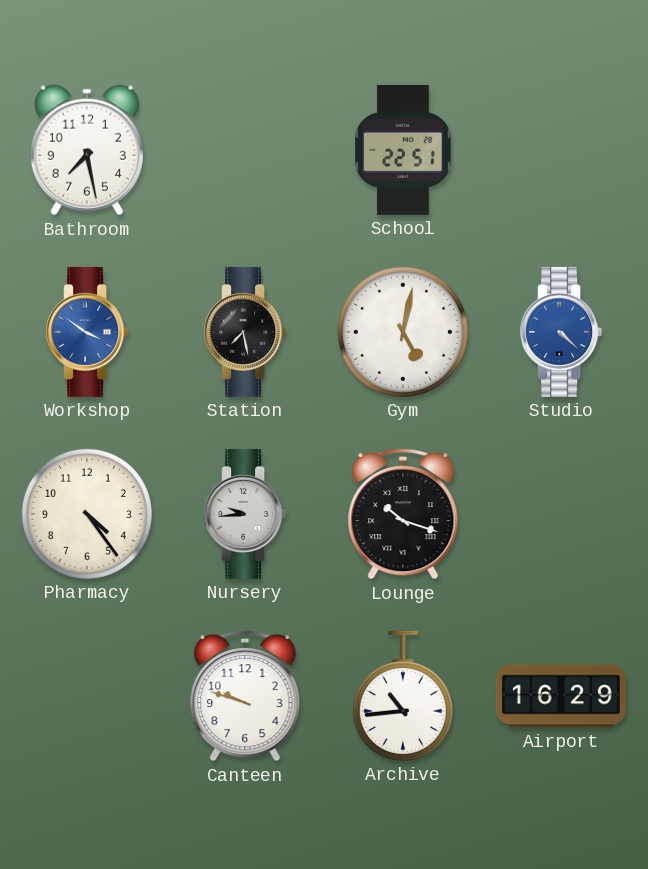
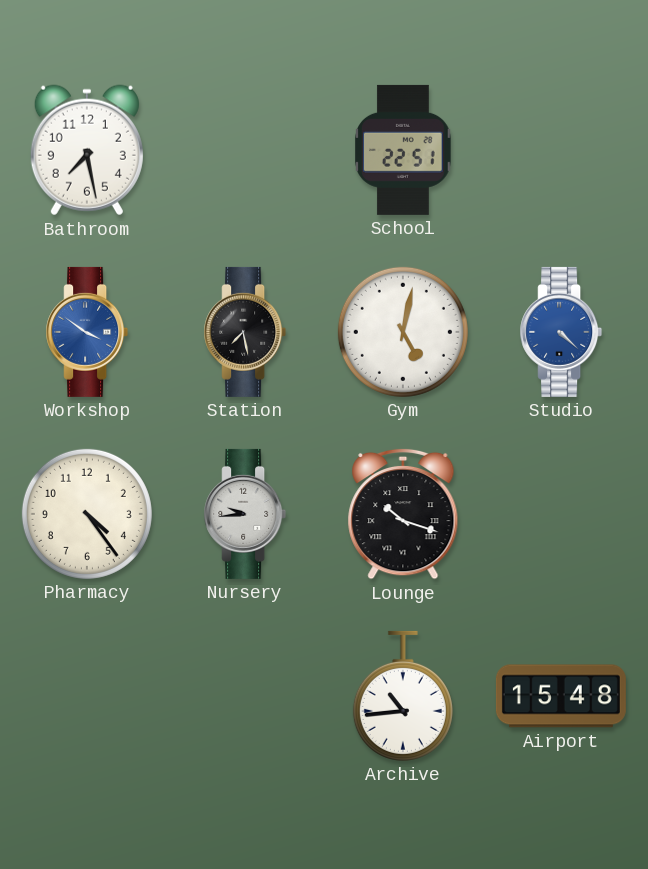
Canteen: 9:48 -> none
Airport: 16:29 -> 15:48
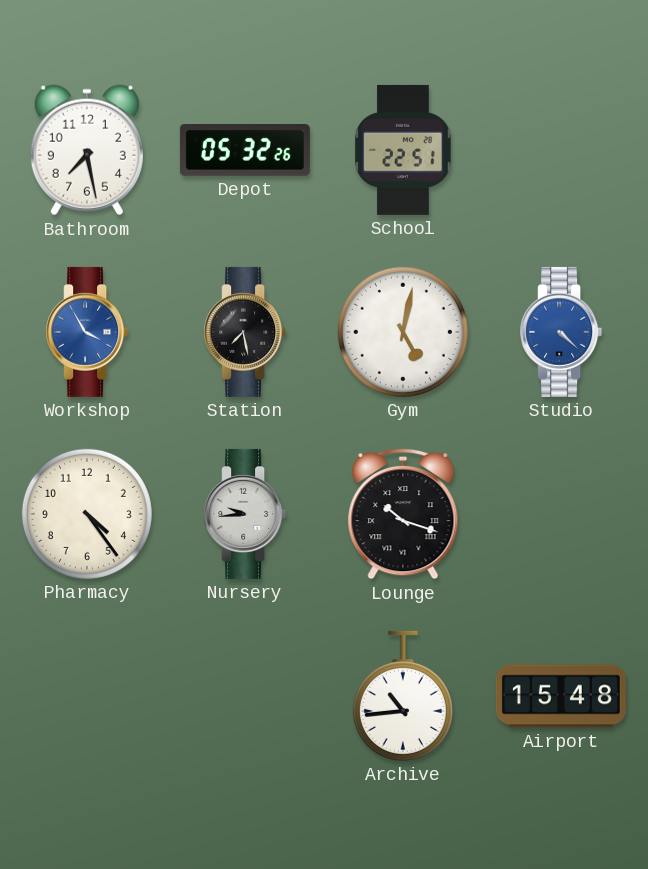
Depot: none -> 05:32
Workshop: 3:51 -> 3:55
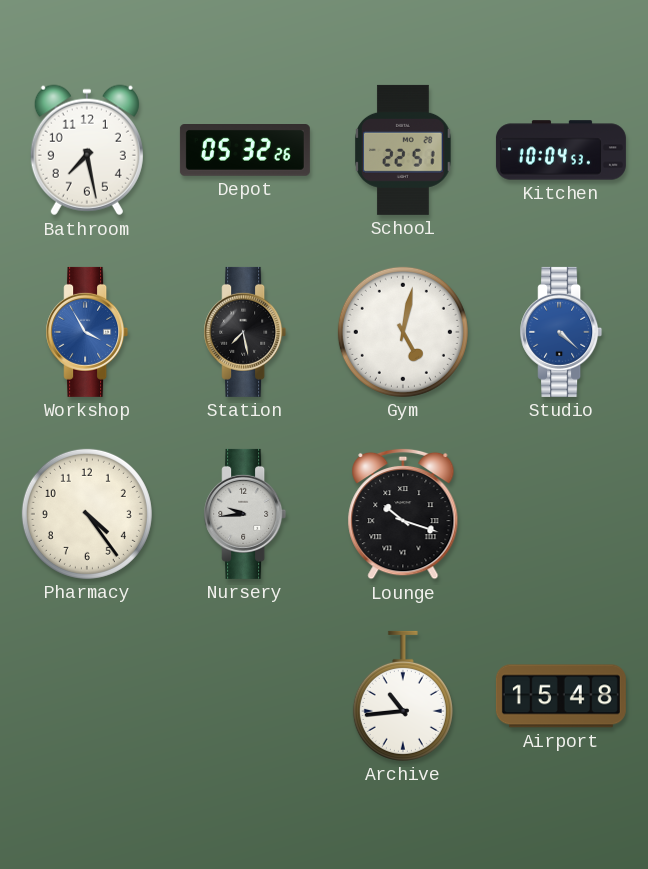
Kitchen: none -> 10:04
